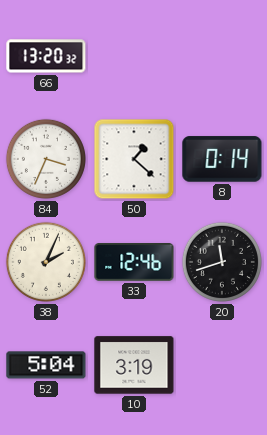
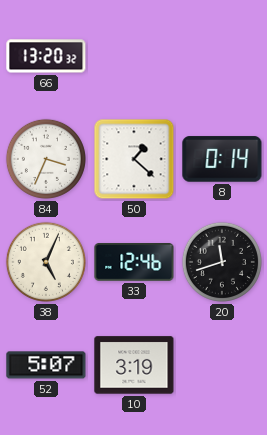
38: 2:04 -> 5:04
52: 5:04 -> 5:07
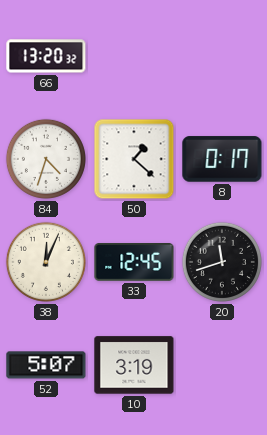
84: 3:34 -> 4:33
8: 0:14 -> 0:17
38: 5:04 -> 12:04
33: 12:46 -> 12:45
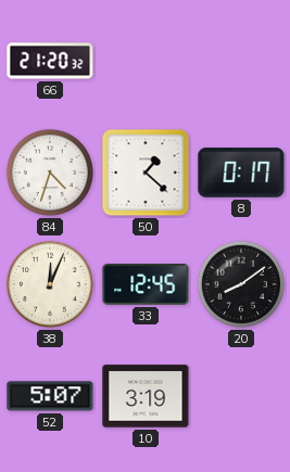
66: 13:20 -> 21:20
20: 11:42 -> 8:09
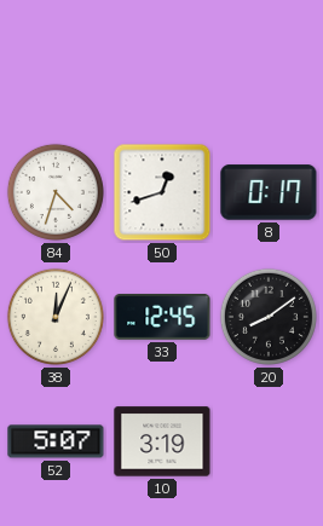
66: 21:20 -> none
50: 1:22 -> 12:42
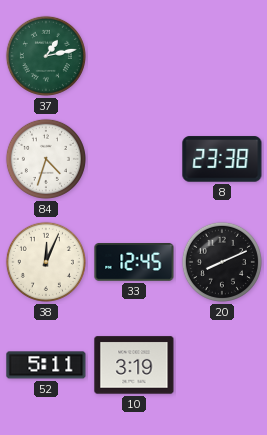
37: none -> 1:13
50: 12:42 -> none
8: 0:17 -> 23:38
20: 8:09 -> 8:11
52: 5:07 -> 5:11
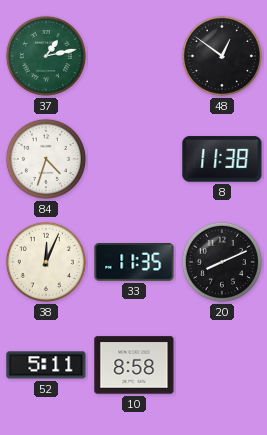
48: none -> 12:51
8: 23:38 -> 11:38
33: 12:45 -> 11:35
10: 3:19 -> 8:58
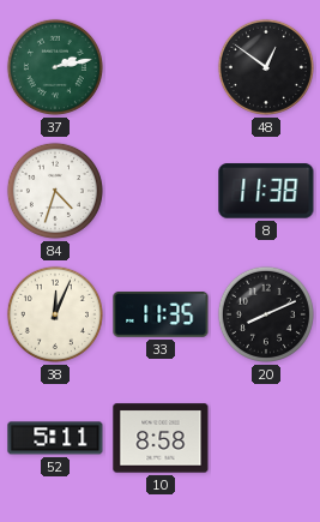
37: 1:13 -> 2:13
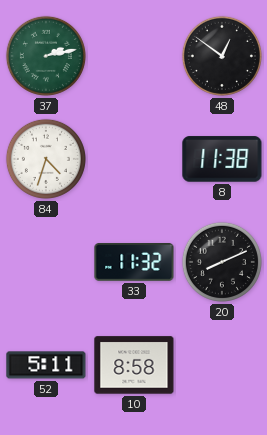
38: 12:04 -> none
33: 11:35 -> 11:32
